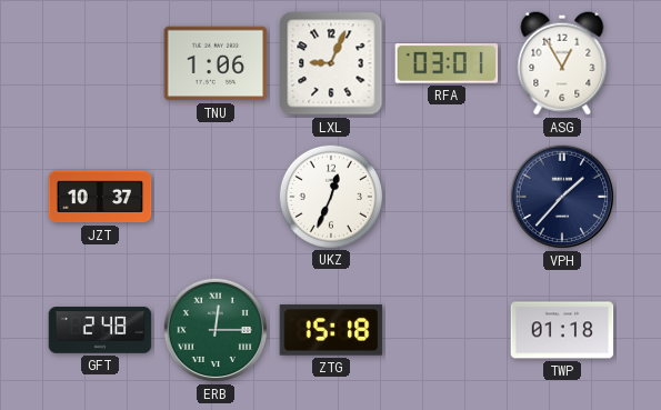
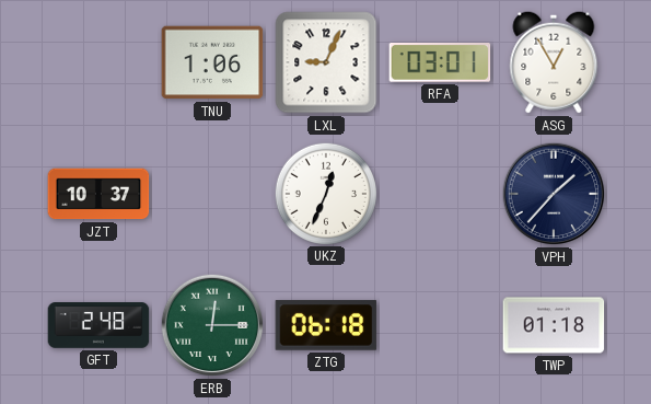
ZTG: 15:18 -> 06:18
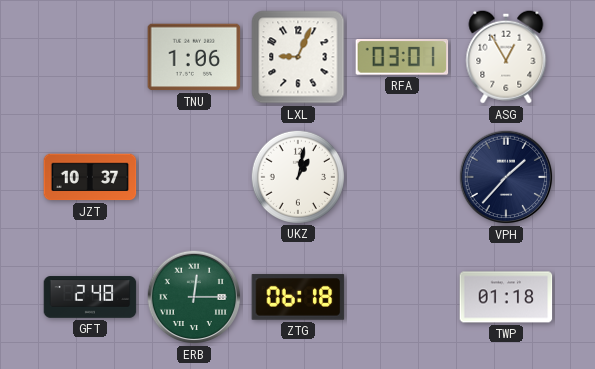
UKZ: 12:34 -> 1:02
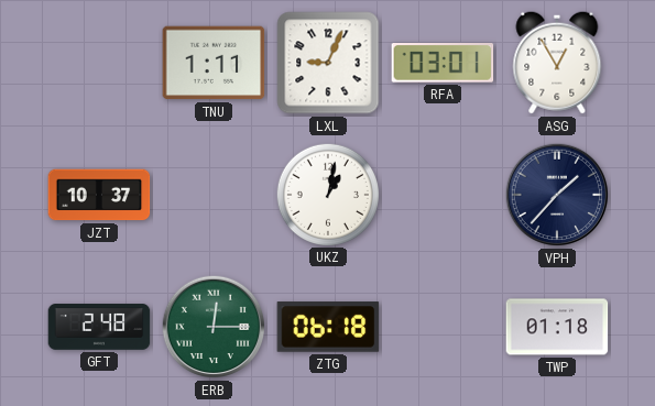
TNU: 1:06 -> 1:11
